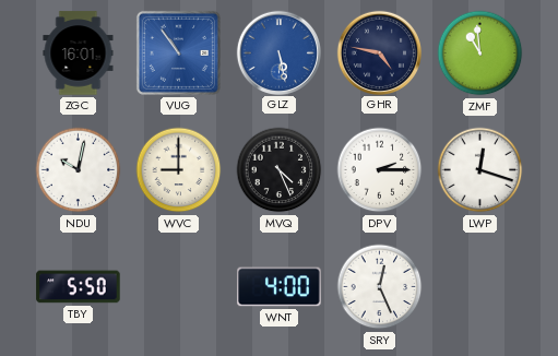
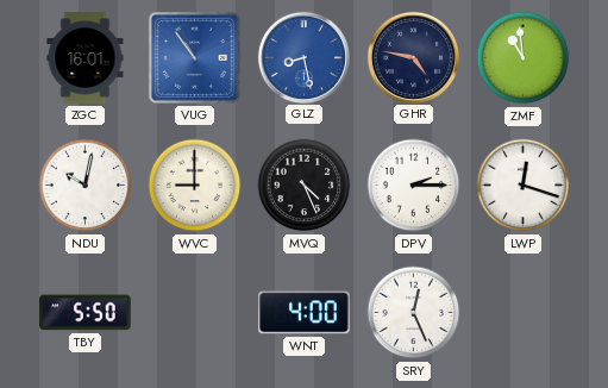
GLZ: 5:28 -> 8:28
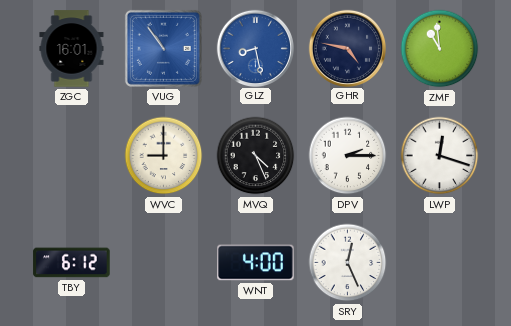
NDU: 10:02 -> none
TBY: 5:50 -> 6:12
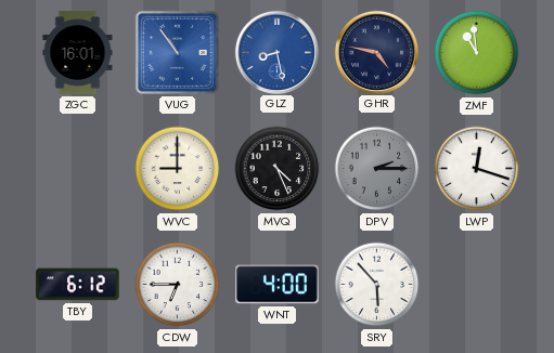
DPV dial: white -> grey
CDW: none -> 6:45
SRY: 12:26 -> 5:53
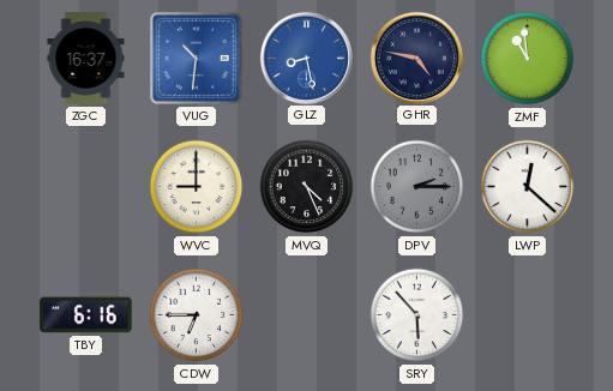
ZGC: 16:01 -> 16:37
VUG: 10:54 -> 10:31
LWP: 12:18 -> 12:22
TBY: 6:12 -> 6:16
WNT: 4:00 -> none
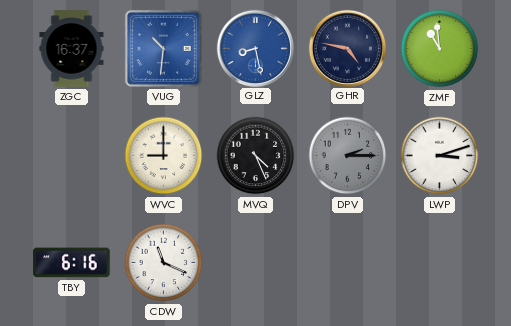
LWP: 12:22 -> 3:12
CDW: 6:45 -> 11:19
SRY: 5:53 -> none
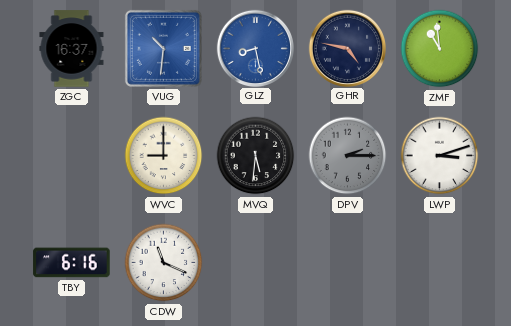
MVQ: 4:26 -> 5:31
